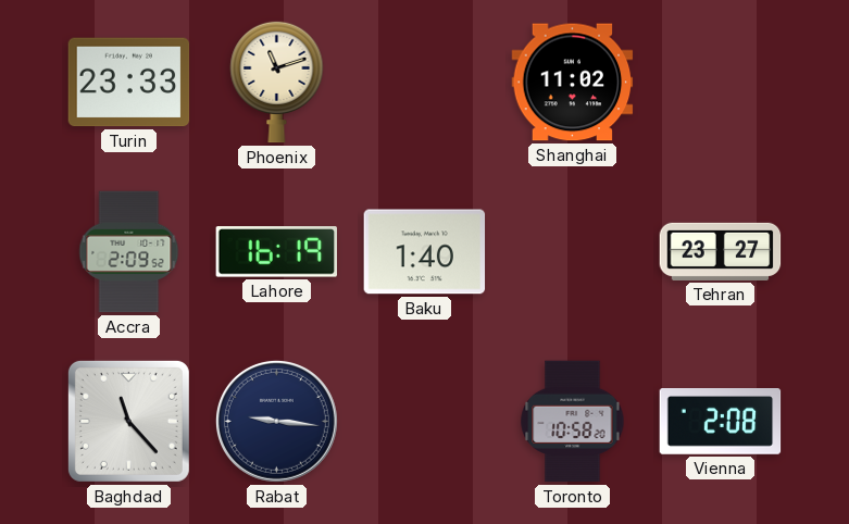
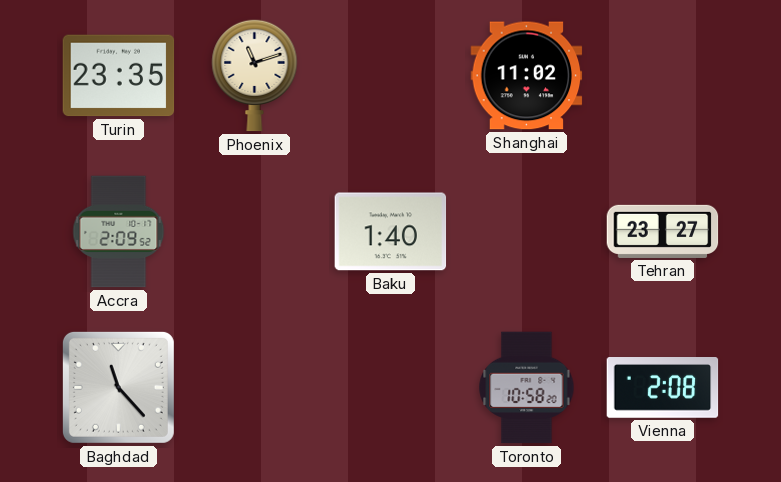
Turin: 23:33 -> 23:35
Lahore: 16:19 -> none
Rabat: 9:16 -> none
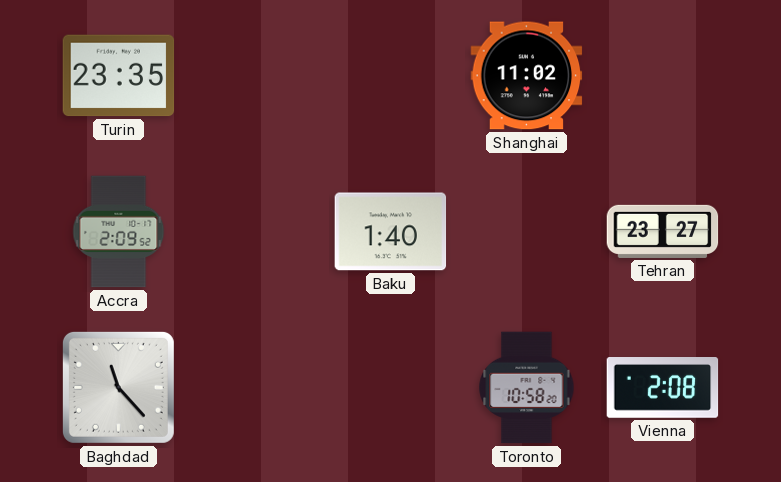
Phoenix: 11:12 -> none
